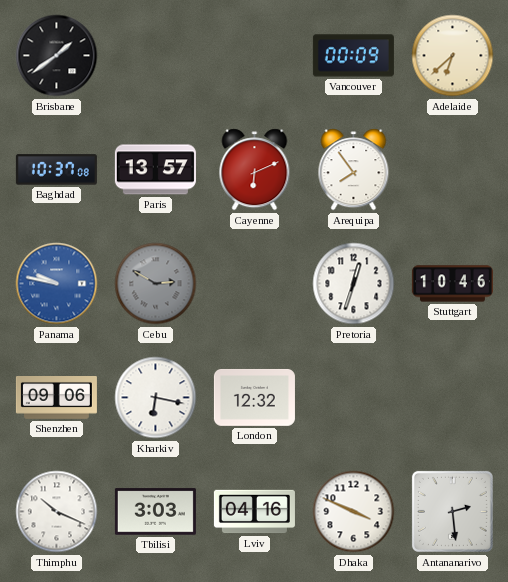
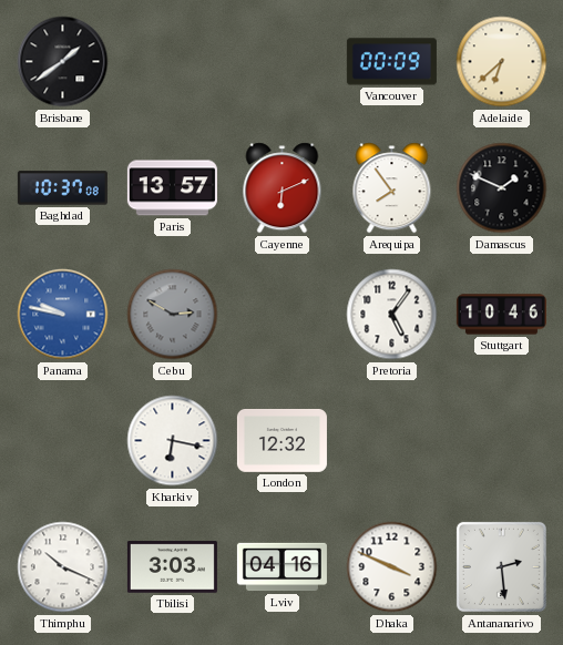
Damascus: none -> 1:49
Pretoria: 12:33 -> 5:06
Shenzhen: 09:06 -> none
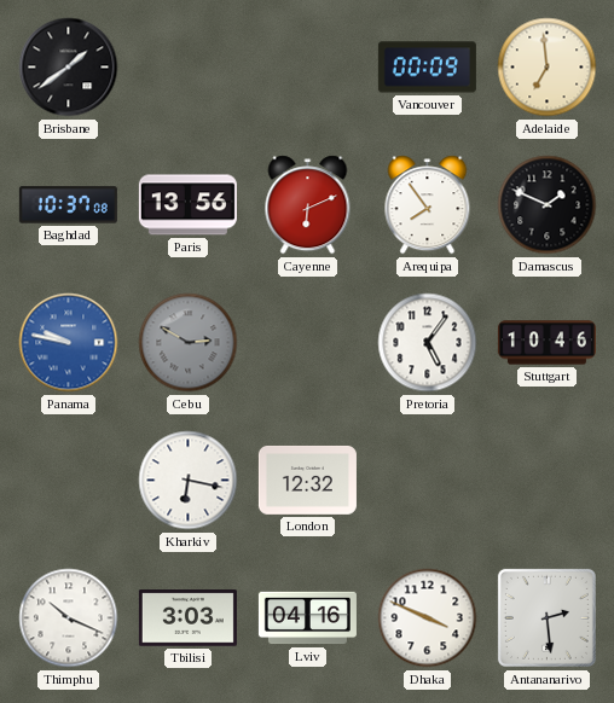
Adelaide: 6:38 -> 6:59
Paris: 13:57 -> 13:56
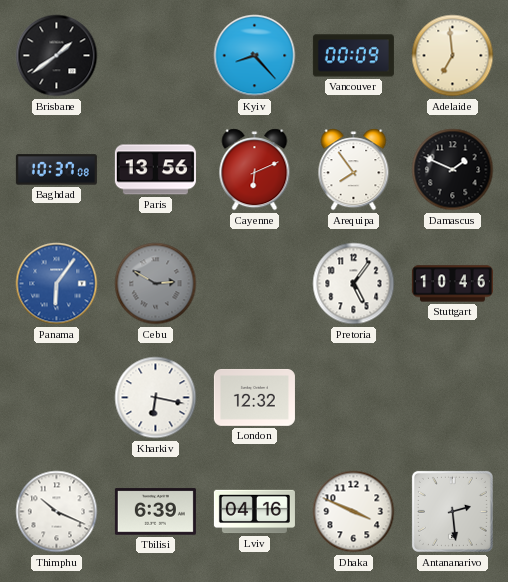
Kyiv: none -> 8:23
Panama: 9:47 -> 6:06
Tbilisi: 3:03 -> 6:39
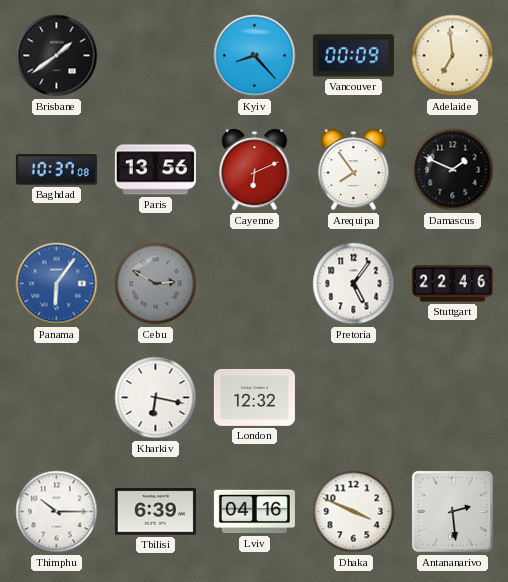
Stuttgart: 10:46 -> 22:46
Thimphu: 10:19 -> 10:15
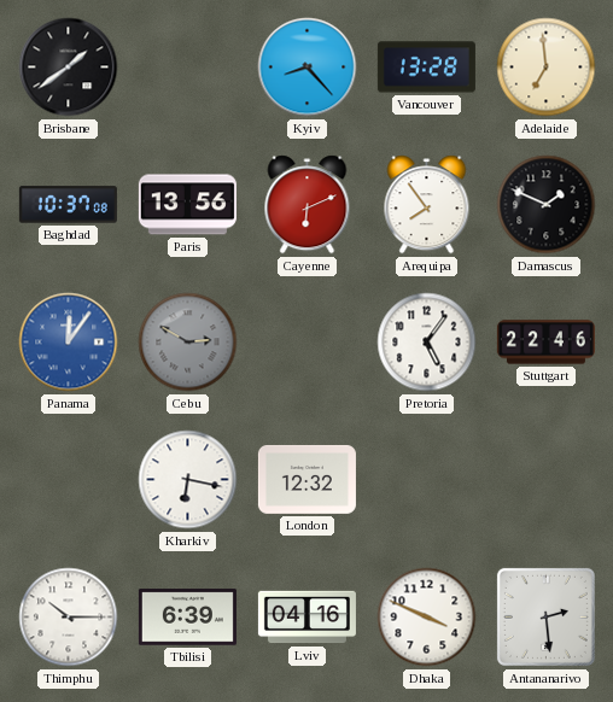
Vancouver: 00:09 -> 13:28
Panama: 6:06 -> 12:06
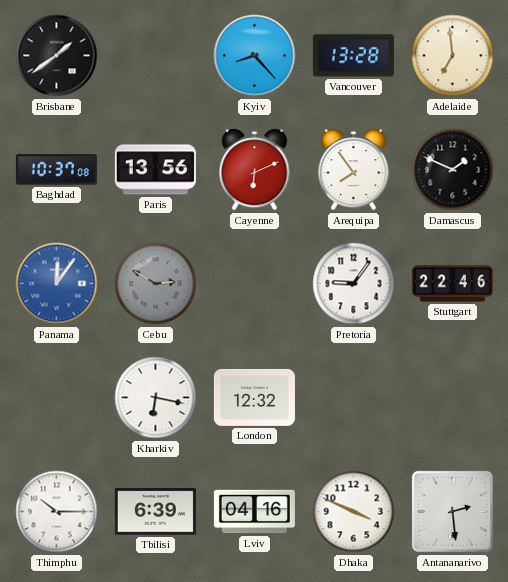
Pretoria: 5:06 -> 9:06
